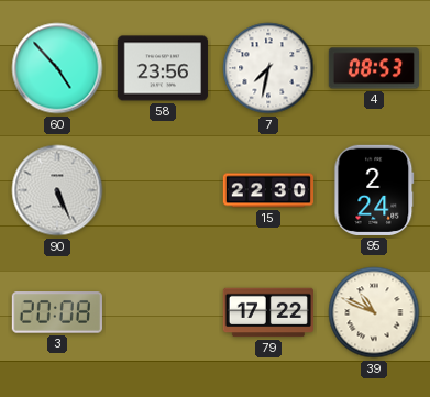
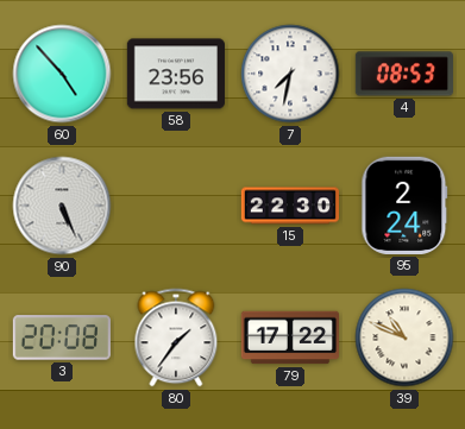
80: none -> 1:36
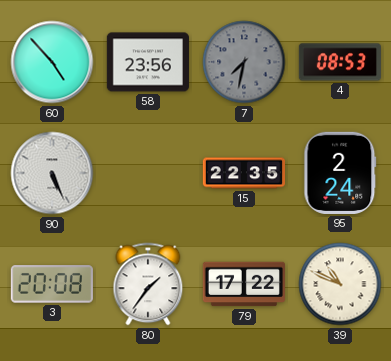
7 dial: white -> grey
15: 22:30 -> 22:35
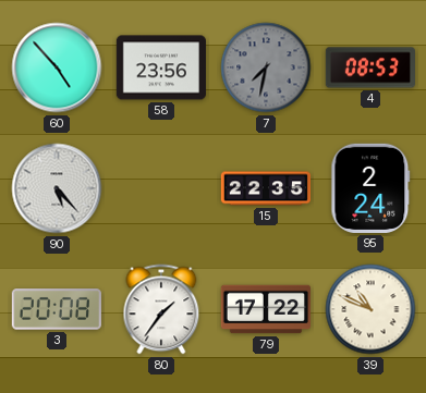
90: 5:26 -> 5:23
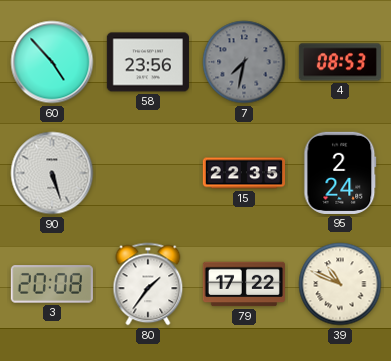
90: 5:23 -> 5:27
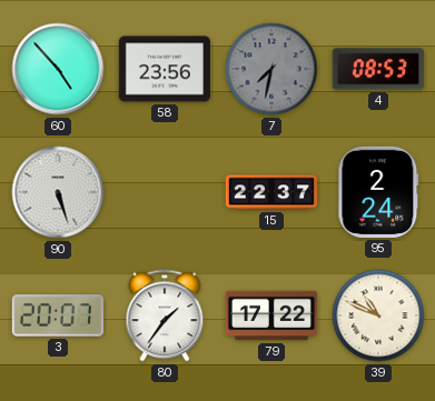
15: 22:35 -> 22:37
3: 20:08 -> 20:07
